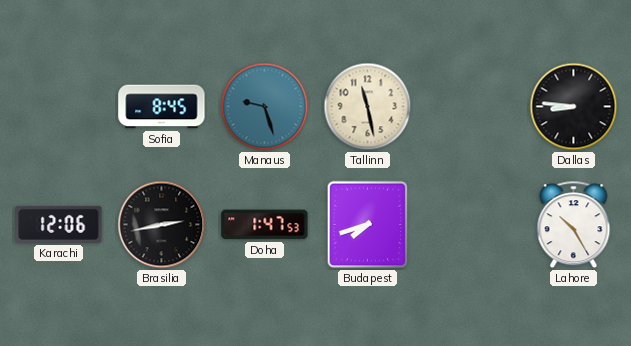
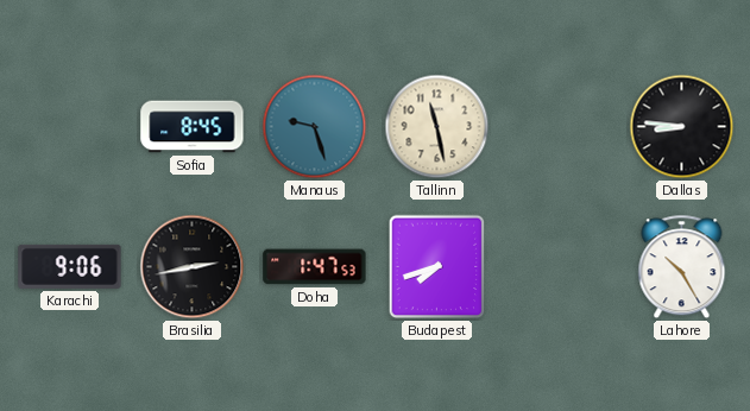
Karachi: 12:06 -> 9:06
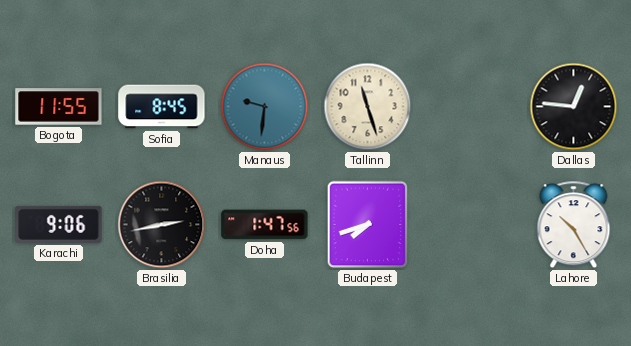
Bogota: none -> 11:55
Manaus: 9:27 -> 9:31
Tallinn: 11:28 -> 11:27
Dallas: 8:46 -> 12:46
Doha: 1:47:53 -> 1:47:56
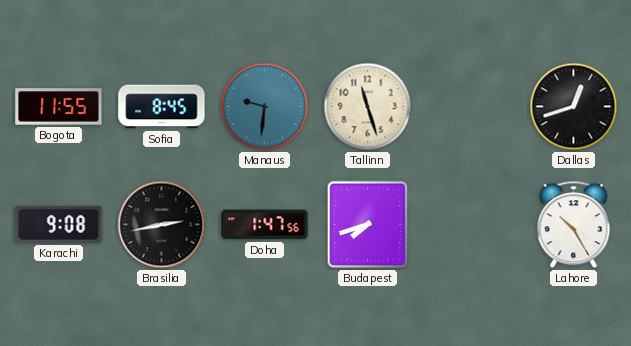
Dallas: 12:46 -> 12:42
Karachi: 9:06 -> 9:08
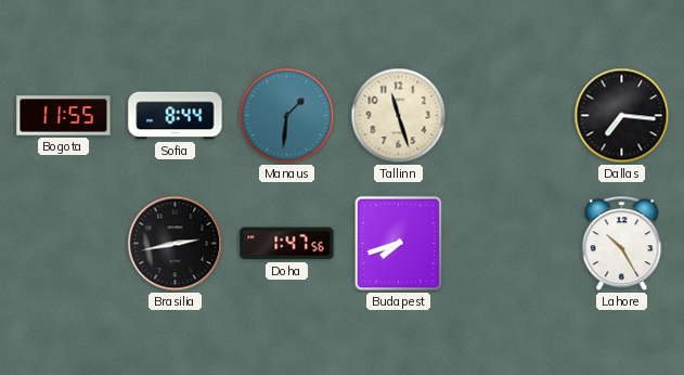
Sofia: 8:45 -> 8:44
Manaus: 9:31 -> 1:31
Dallas: 12:42 -> 7:16
Karachi: 9:08 -> none
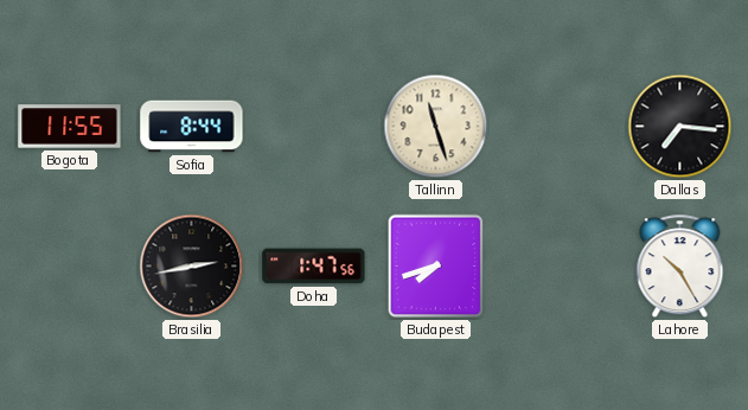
Manaus: 1:31 -> none
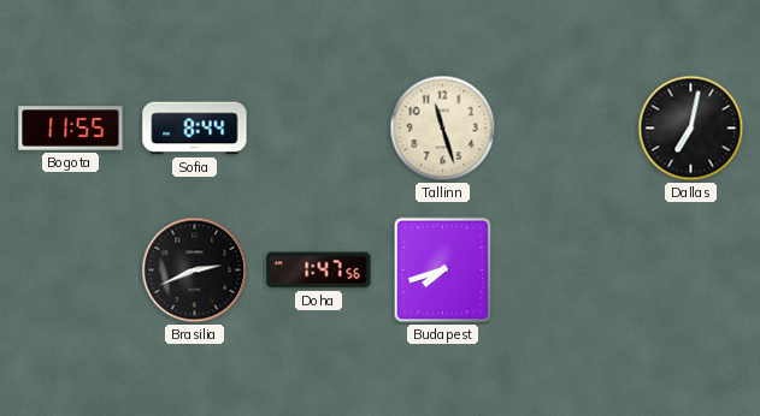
Dallas: 7:16 -> 7:02
Brasilia: 2:43 -> 2:41
Lahore: 10:25 -> none
